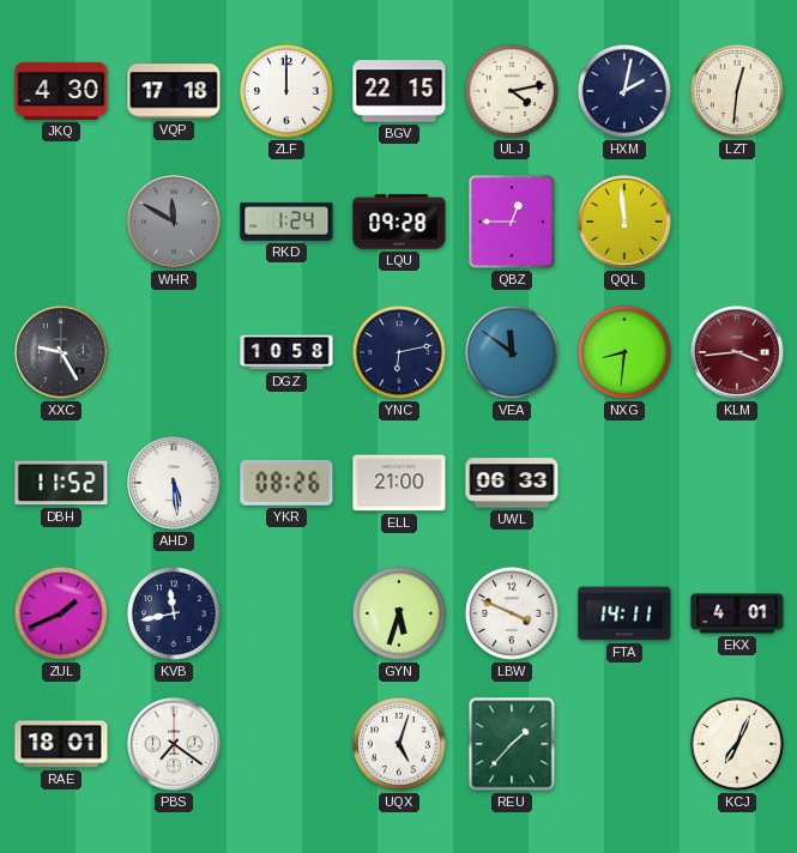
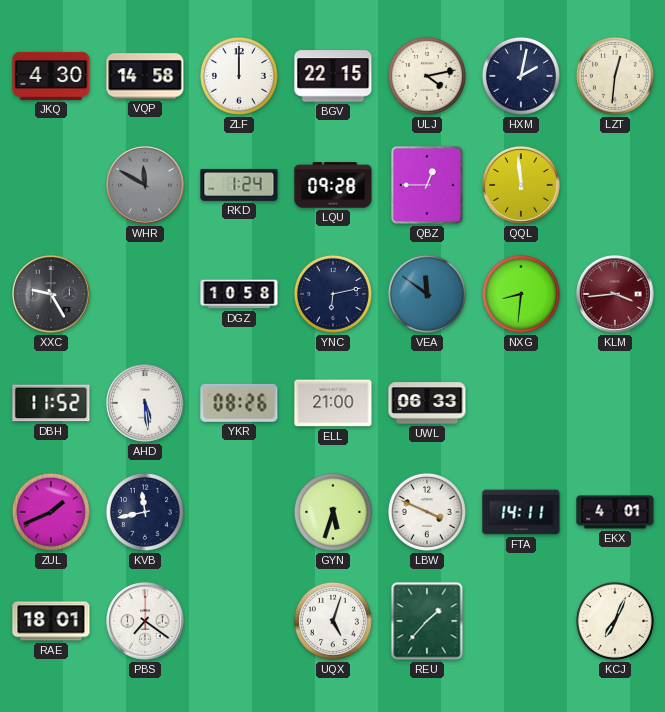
VQP: 17:18 -> 14:58
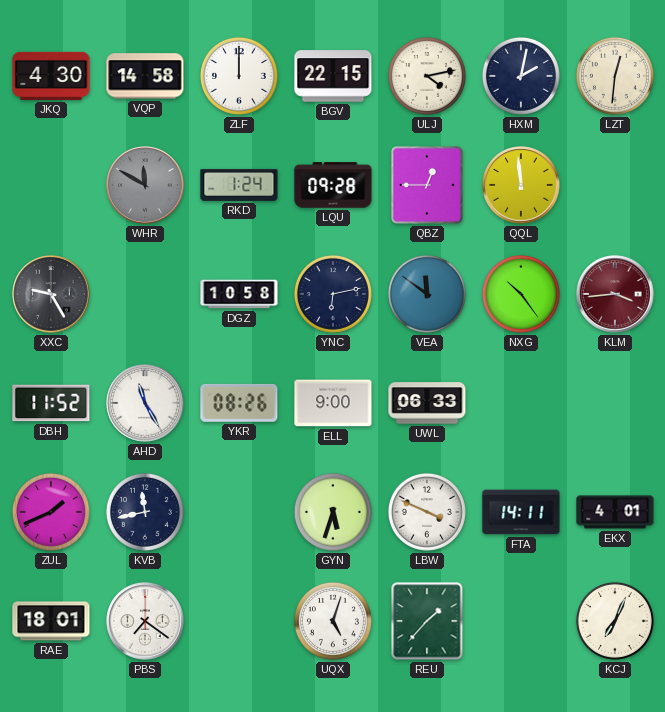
NXG: 8:31 -> 10:24
AHD: 5:29 -> 11:25
ELL: 21:00 -> 9:00
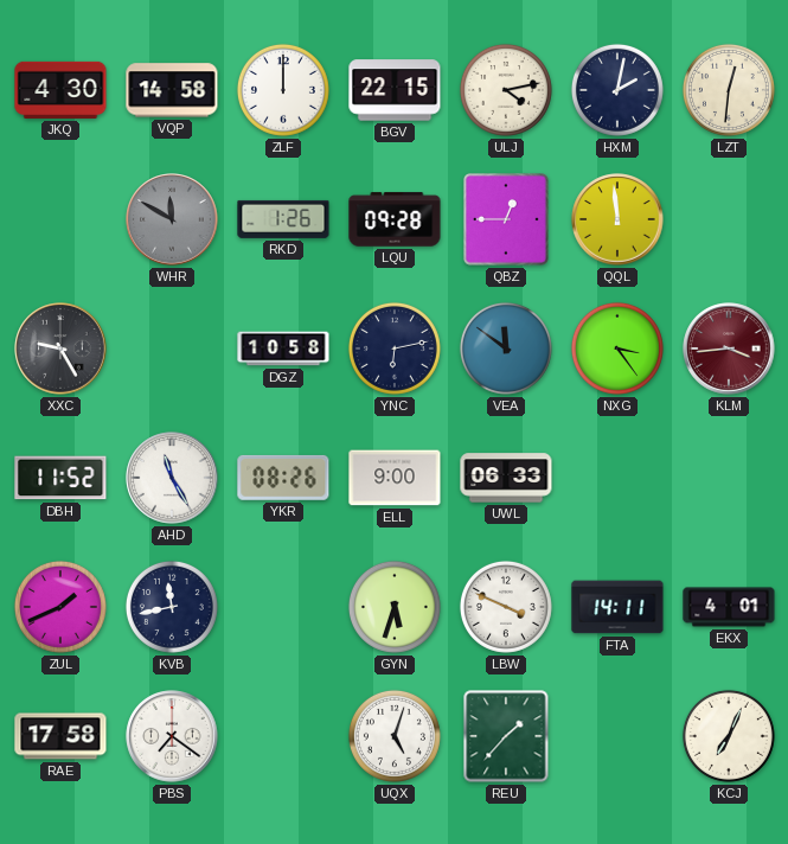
RKD: 1:24 -> 1:26
NXG: 10:24 -> 3:24
RAE: 18:01 -> 17:58
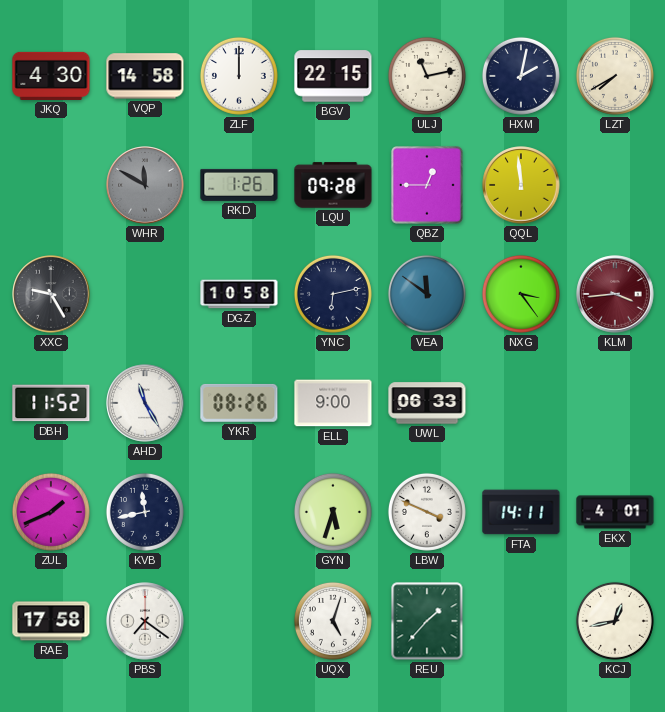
ULJ: 4:13 -> 11:13
LZT: 12:31 -> 7:40
KCJ: 7:04 -> 12:43
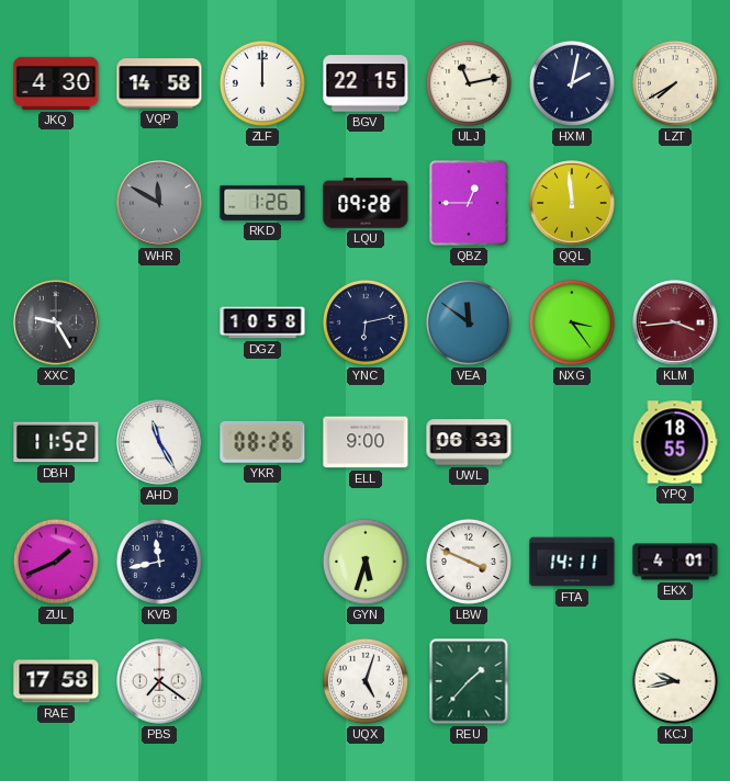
YPQ: none -> 18:55
KCJ: 12:43 -> 9:43
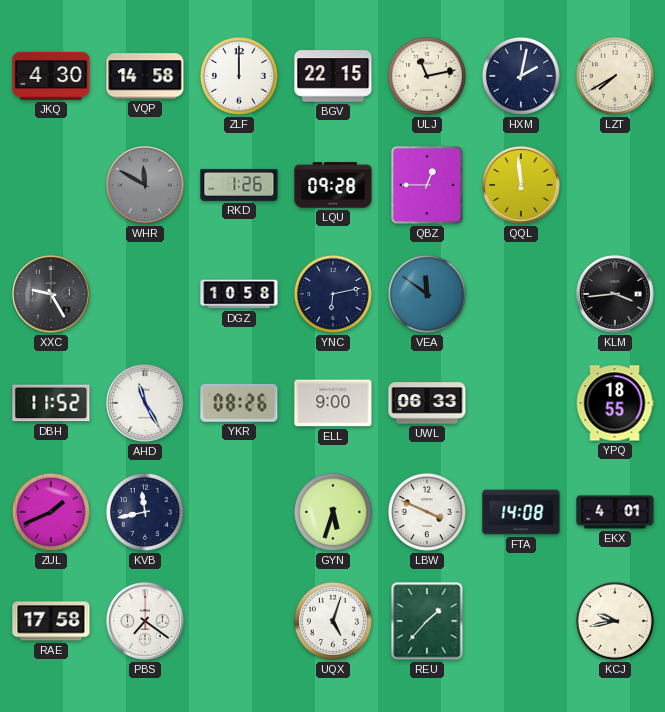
NXG: 3:24 -> none
KLM dial: burgundy -> black
FTA: 14:11 -> 14:08
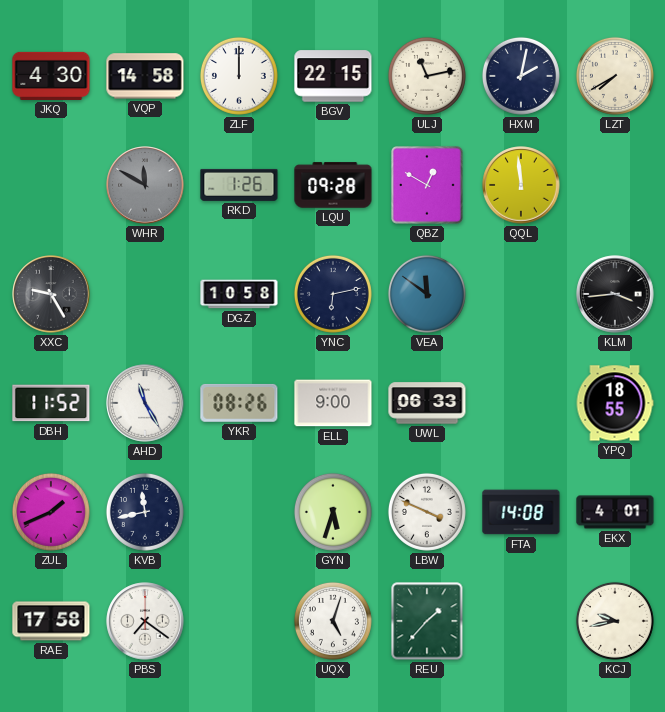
QBZ: 12:45 -> 12:50
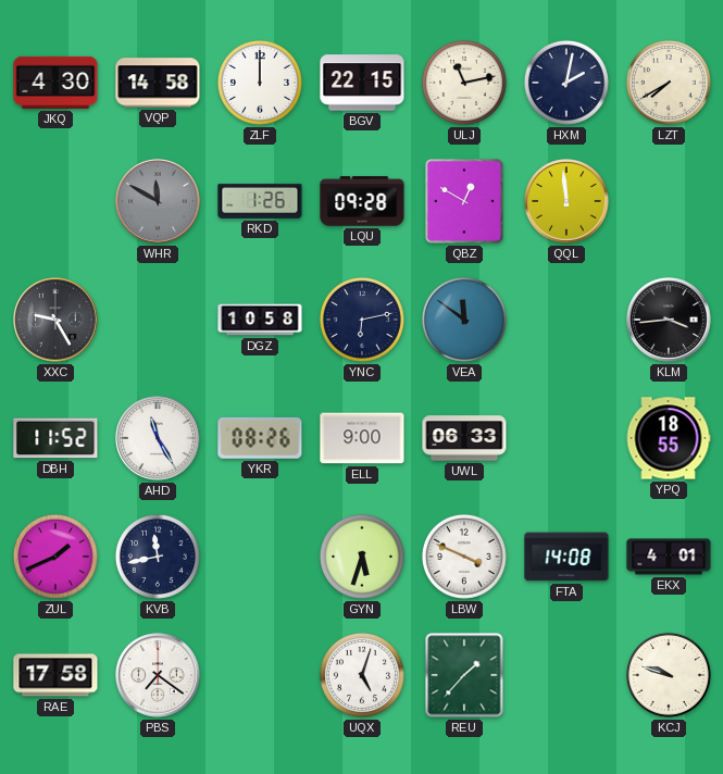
KCJ: 9:43 -> 9:48
